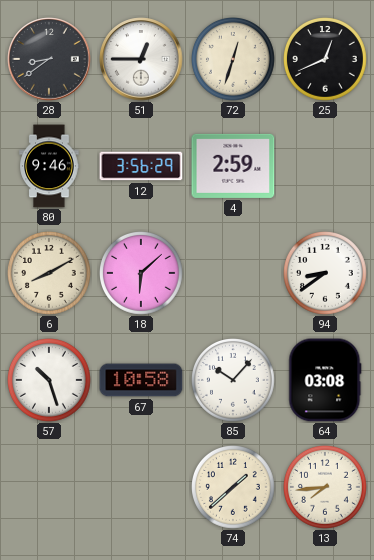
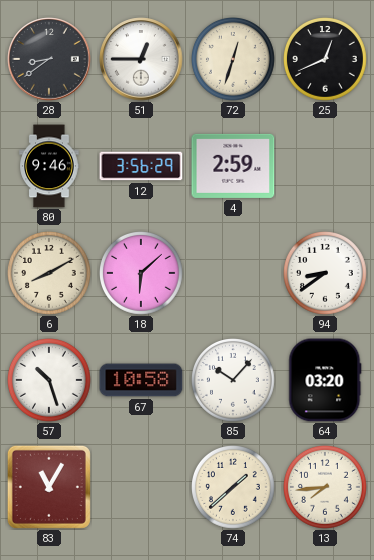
64: 03:08 -> 03:20
83: none -> 11:05
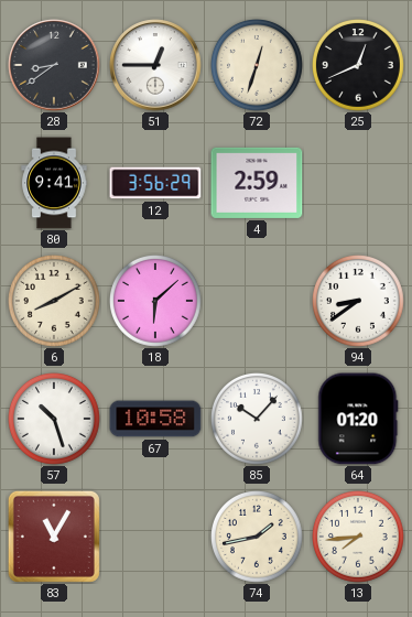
80: 9:46 -> 9:41
64: 03:20 -> 01:20
74: 1:38 -> 1:43
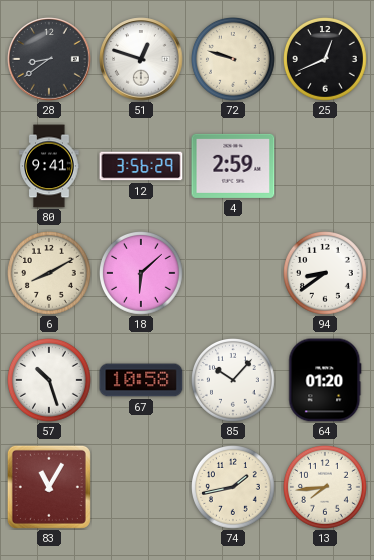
51: 12:45 -> 12:48
72: 12:33 -> 9:48
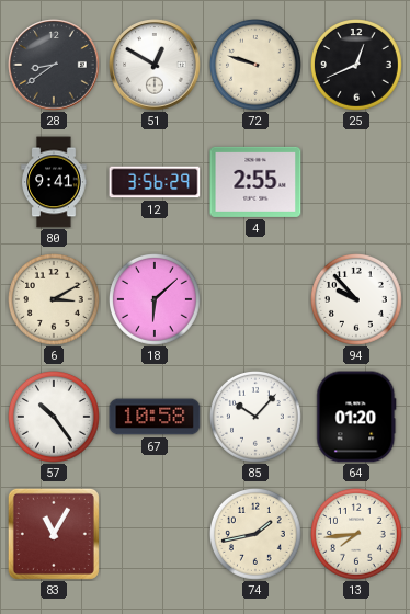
51: 12:48 -> 12:50
4: 2:59 -> 2:55
6: 8:10 -> 3:10
94: 8:39 -> 9:53
57: 10:27 -> 10:24
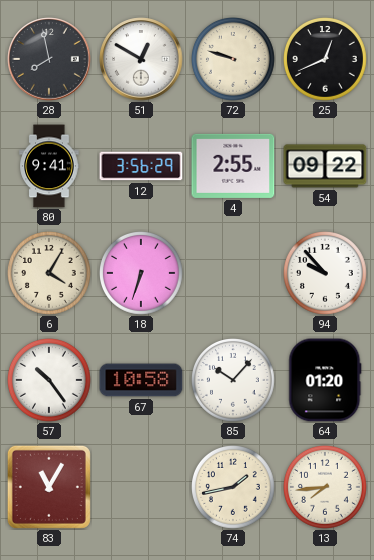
28: 8:39 -> 7:58
54: none -> 09:22
6: 3:10 -> 4:05
18: 6:08 -> 6:33
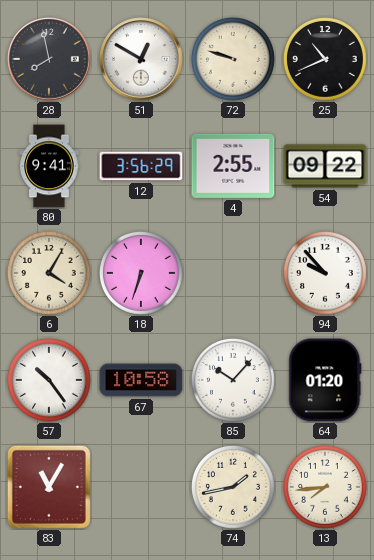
25: 12:41 -> 10:41
